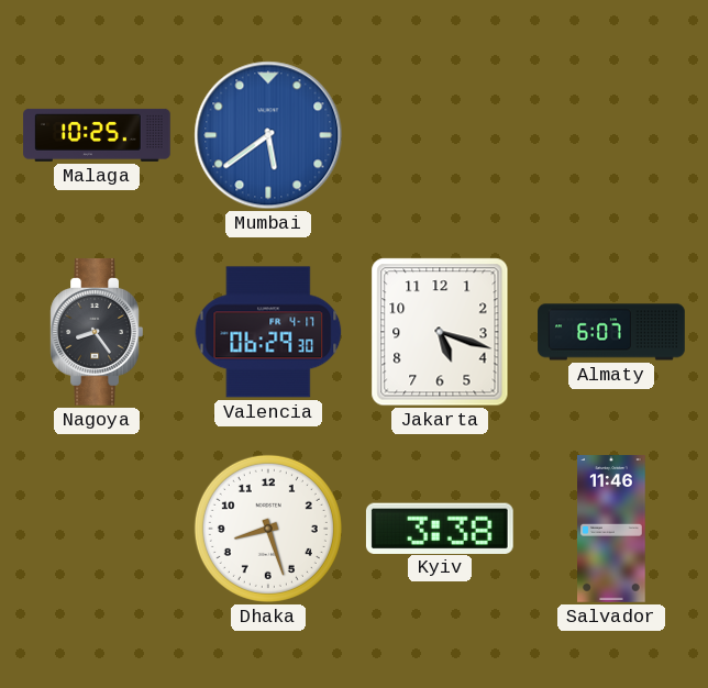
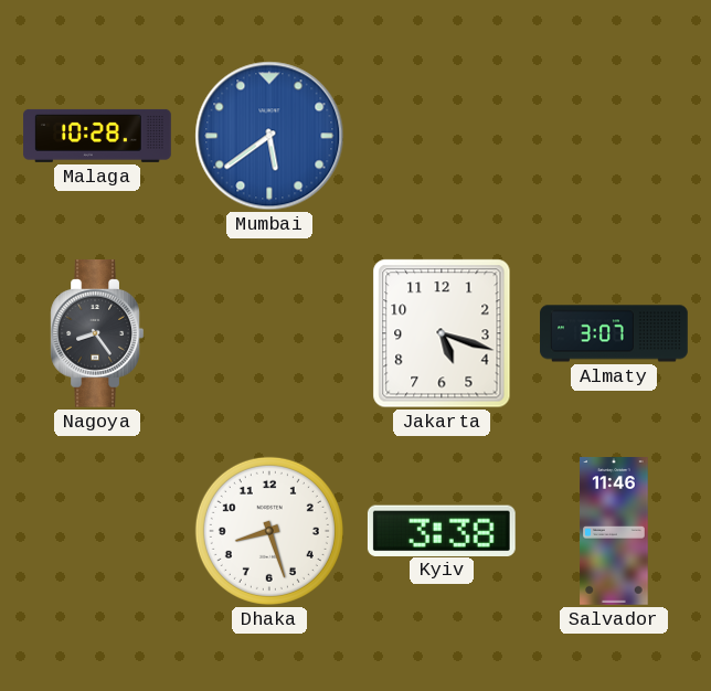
Malaga: 10:25 -> 10:28
Valencia: 06:29 -> none
Almaty: 6:07 -> 3:07
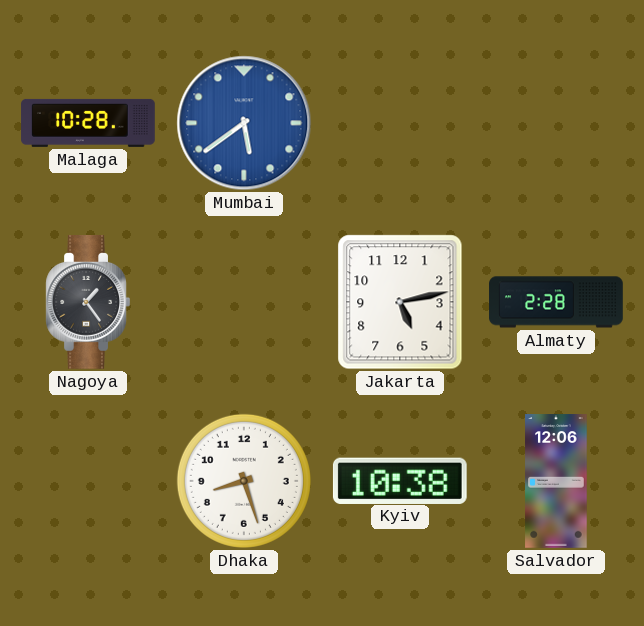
Nagoya: 8:24 -> 1:24
Jakarta: 5:18 -> 5:13
Almaty: 3:07 -> 2:28
Kyiv: 3:38 -> 10:38
Salvador: 11:46 -> 12:06
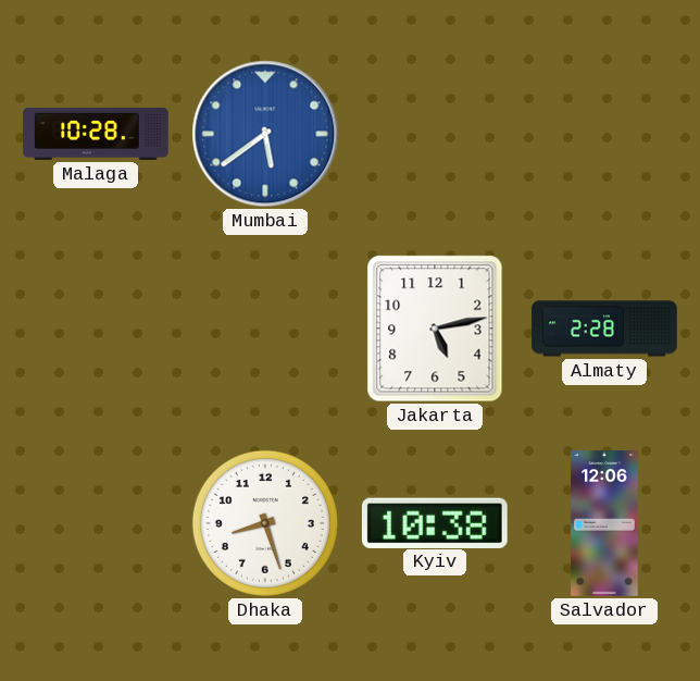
Nagoya: 1:24 -> none
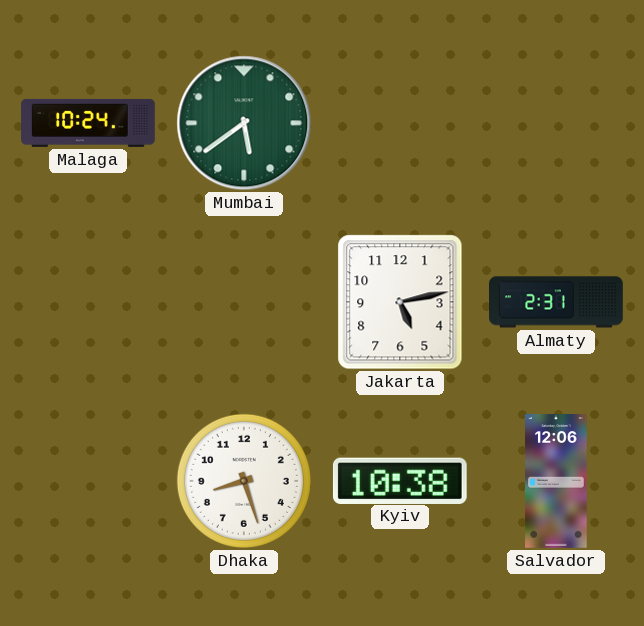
Malaga: 10:28 -> 10:24
Mumbai dial: blue -> green
Almaty: 2:28 -> 2:31
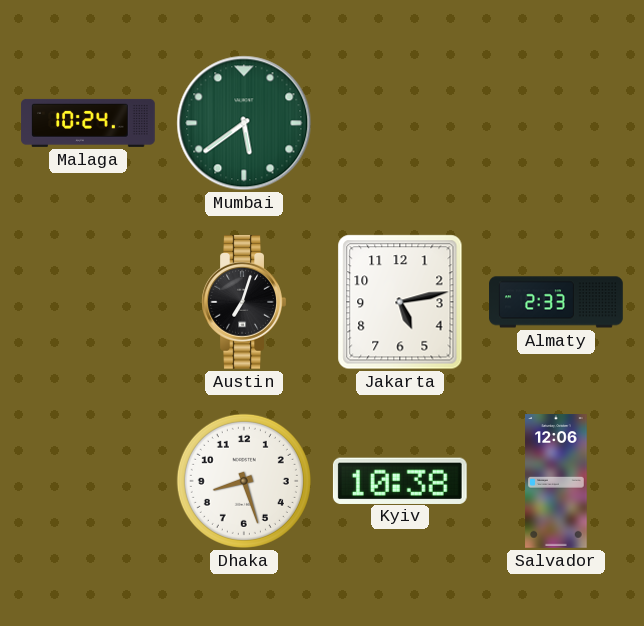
Austin: none -> 7:03
Almaty: 2:31 -> 2:33
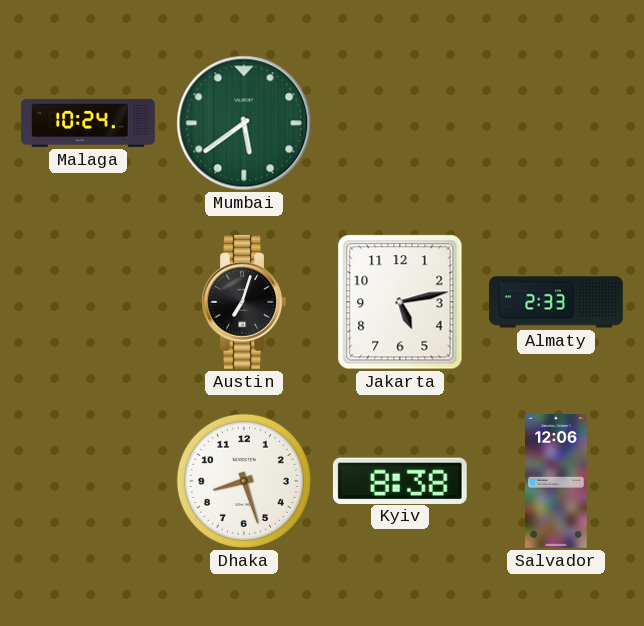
Kyiv: 10:38 -> 8:38
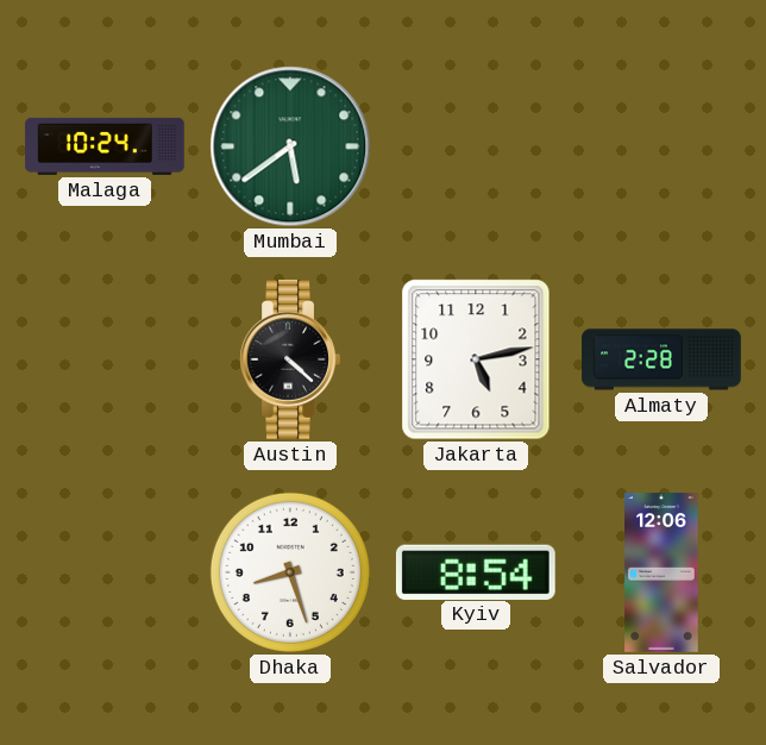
Austin: 7:03 -> 4:22
Almaty: 2:33 -> 2:28
Kyiv: 8:38 -> 8:54
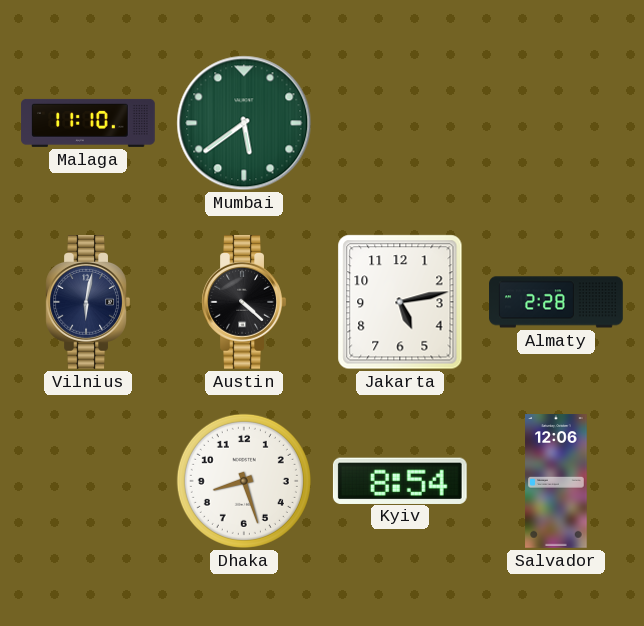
Malaga: 10:24 -> 11:10
Vilnius: none -> 6:02
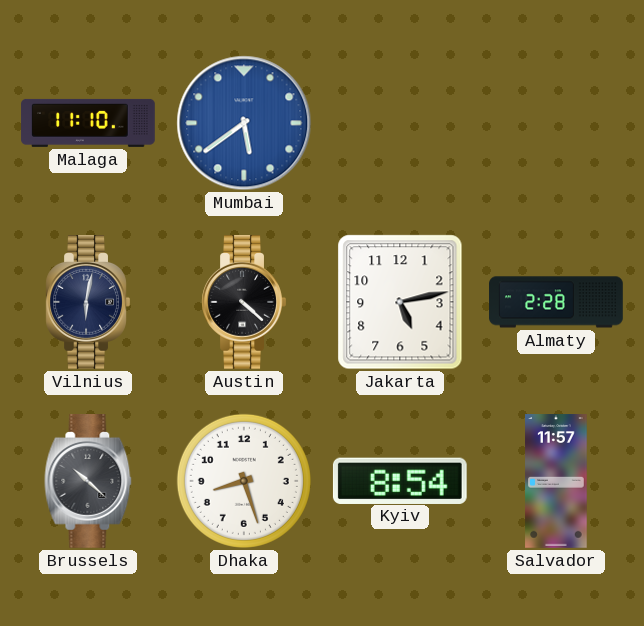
Mumbai dial: green -> blue
Brussels: none -> 10:22
Salvador: 12:06 -> 11:57
